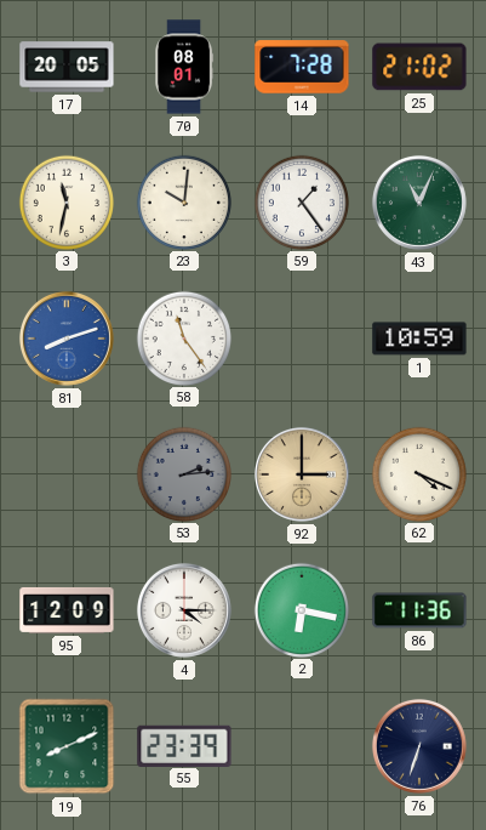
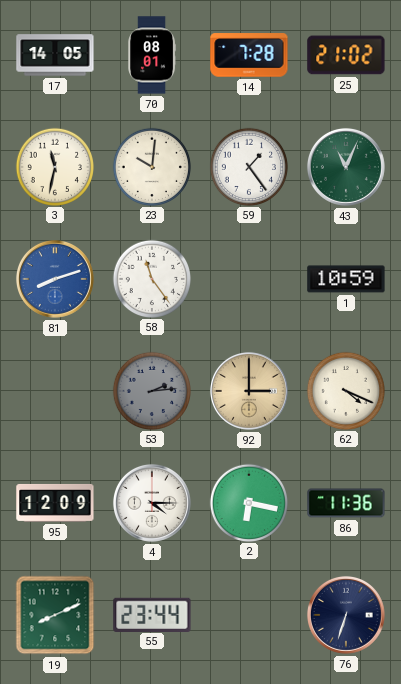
17: 20:05 -> 14:05
55: 23:39 -> 23:44
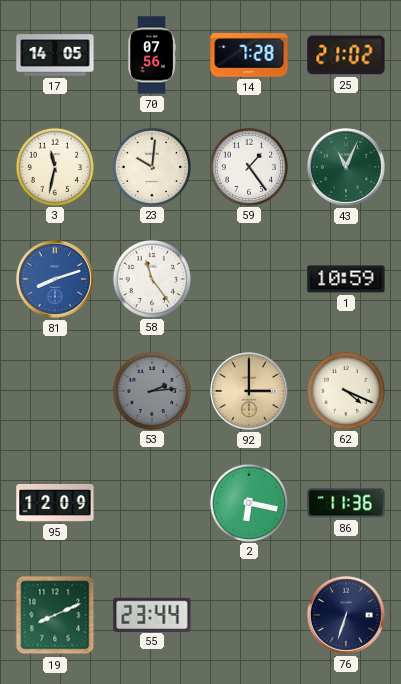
70: 08:01 -> 07:56
4: 4:15 -> none
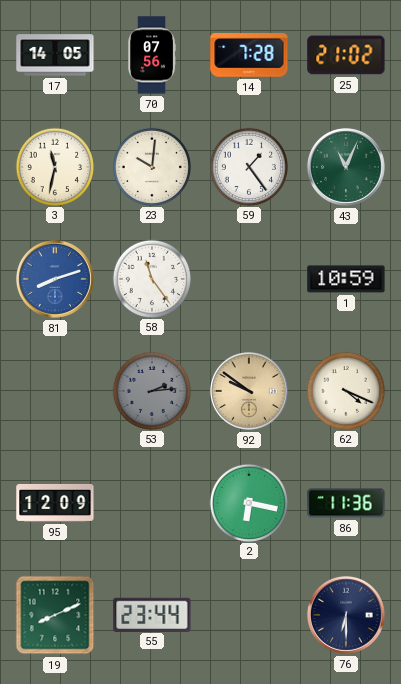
92: 3:00 -> 9:51
76: 6:33 -> 6:30
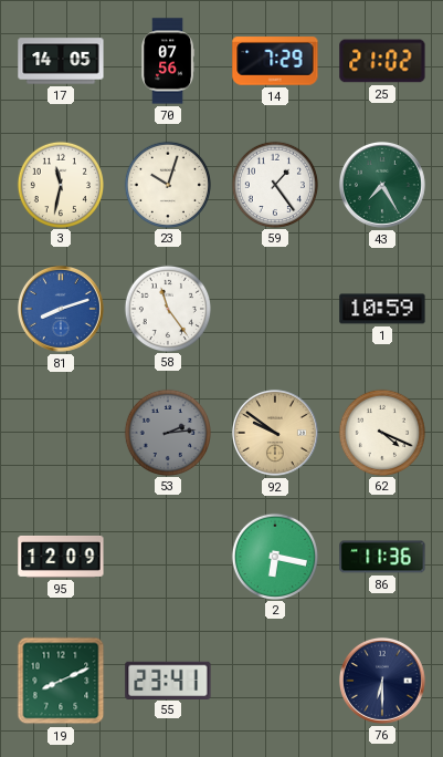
14: 7:28 -> 7:29
23: 10:01 -> 10:03
43: 11:04 -> 7:25
55: 23:44 -> 23:41
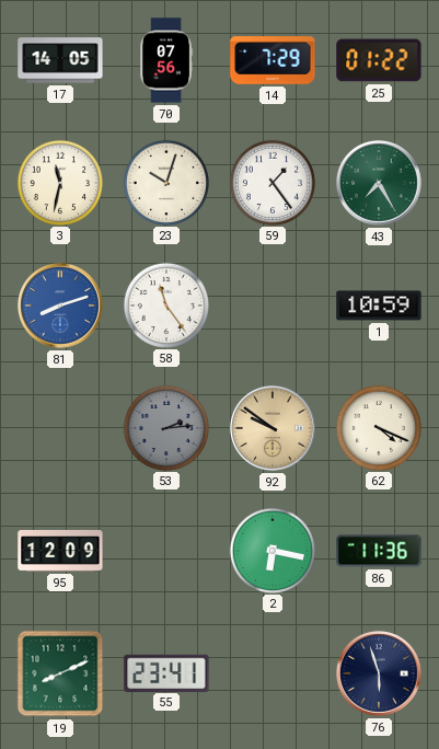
25: 21:02 -> 01:22
76: 6:30 -> 5:57
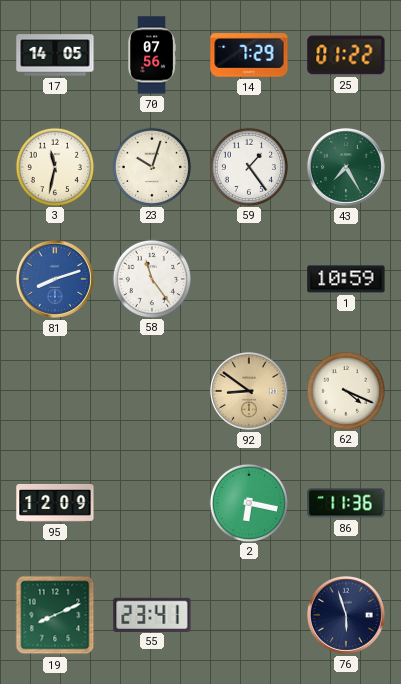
53: 2:14 -> none
92: 9:51 -> 8:51
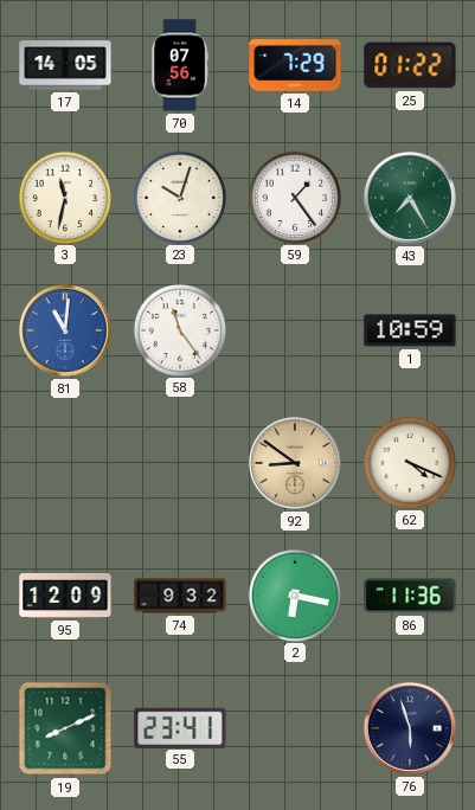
81: 8:12 -> 11:01
74: none -> 9:32
